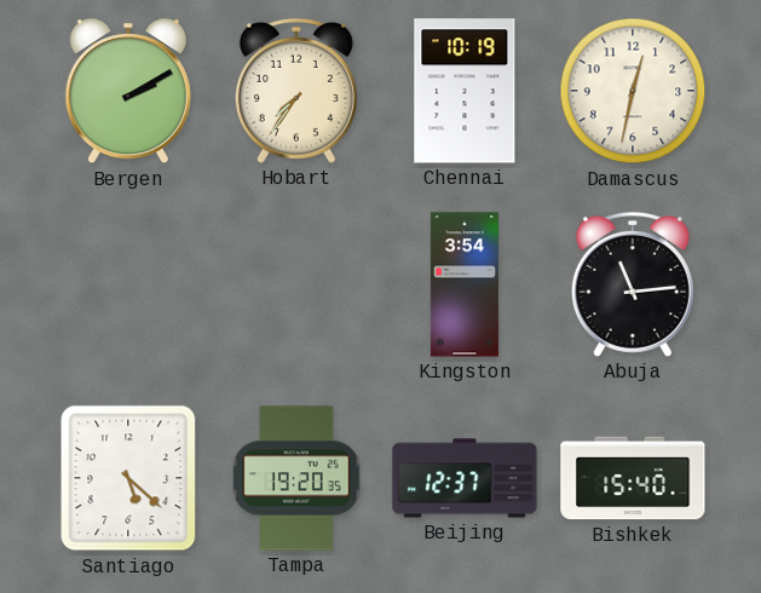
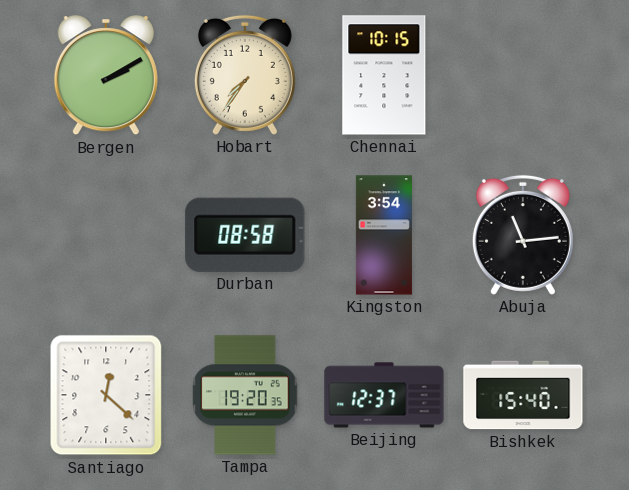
Chennai: 10:19 -> 10:15
Damascus: 12:32 -> none
Durban: none -> 08:58
Santiago: 5:22 -> 12:22
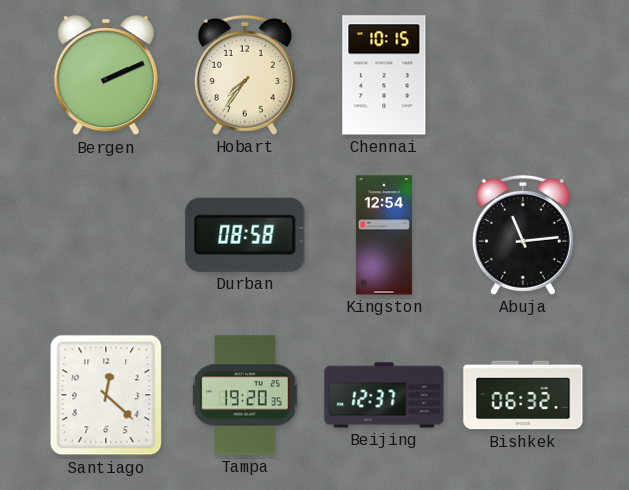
Bergen: 2:10 -> 2:11
Kingston: 3:54 -> 12:54
Bishkek: 15:40 -> 06:32
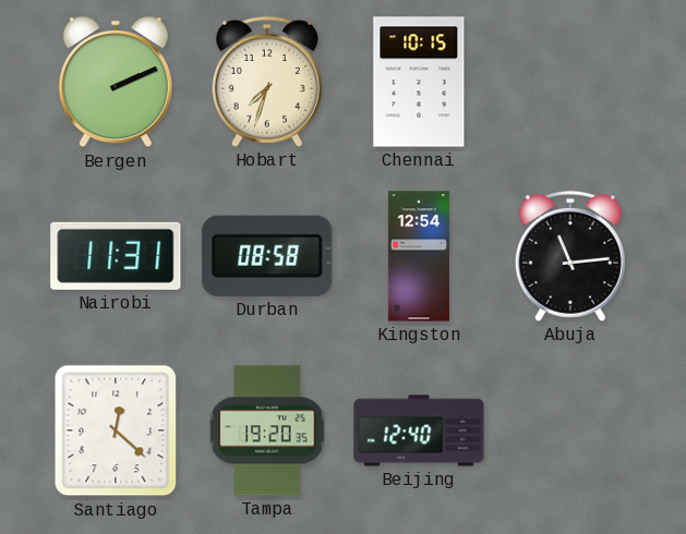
Hobart: 7:36 -> 7:33
Nairobi: none -> 11:31
Beijing: 12:37 -> 12:40
Bishkek: 06:32 -> none
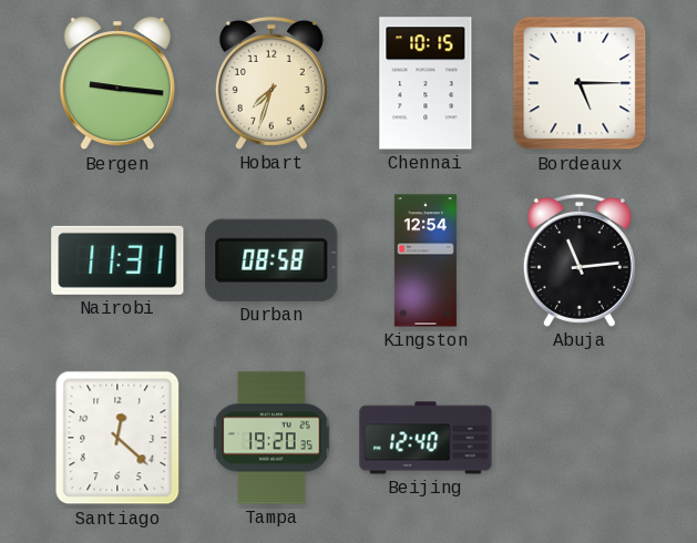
Bergen: 2:11 -> 9:16
Bordeaux: none -> 5:15
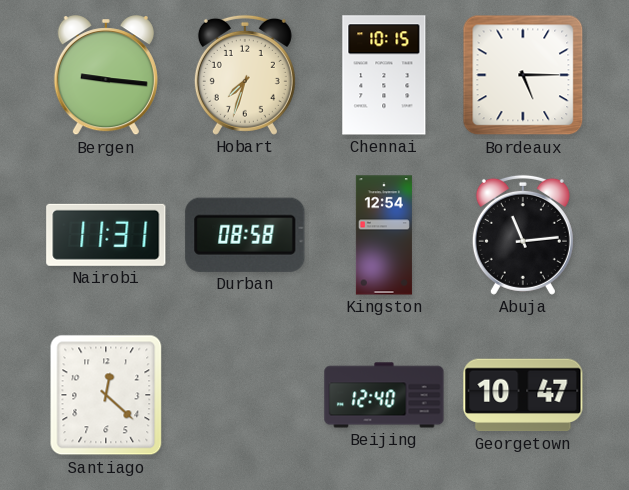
Tampa: 19:20 -> none
Georgetown: none -> 10:47
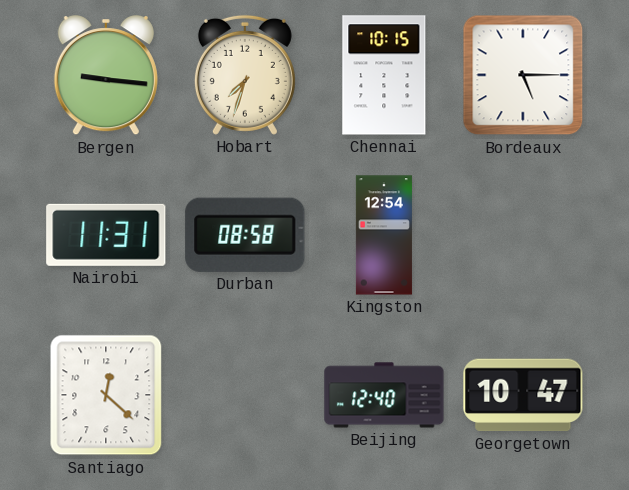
Abuja: 11:14 -> none
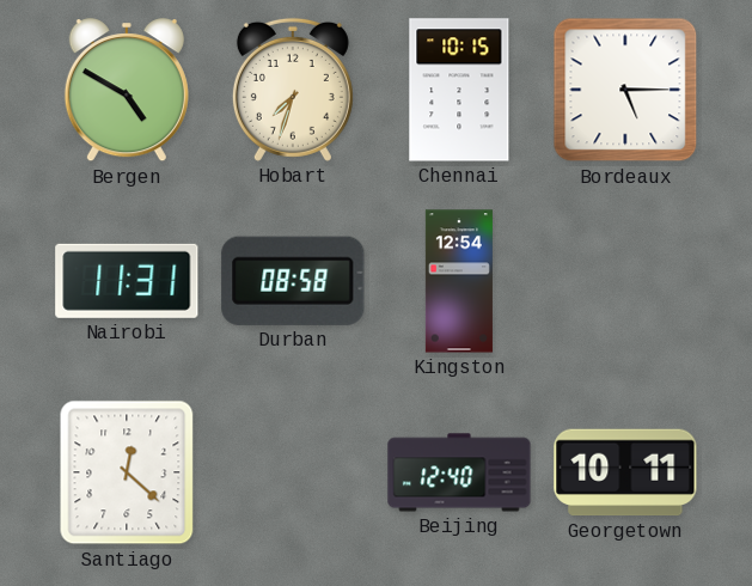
Bergen: 9:16 -> 4:50
Georgetown: 10:47 -> 10:11
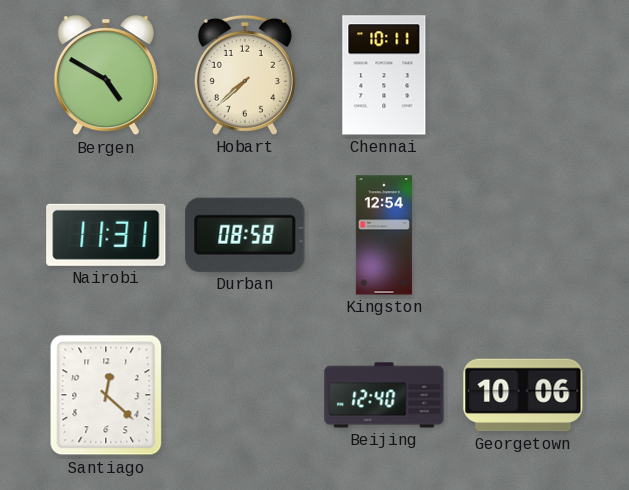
Hobart: 7:33 -> 7:38
Chennai: 10:15 -> 10:11
Bordeaux: 5:15 -> none
Georgetown: 10:11 -> 10:06
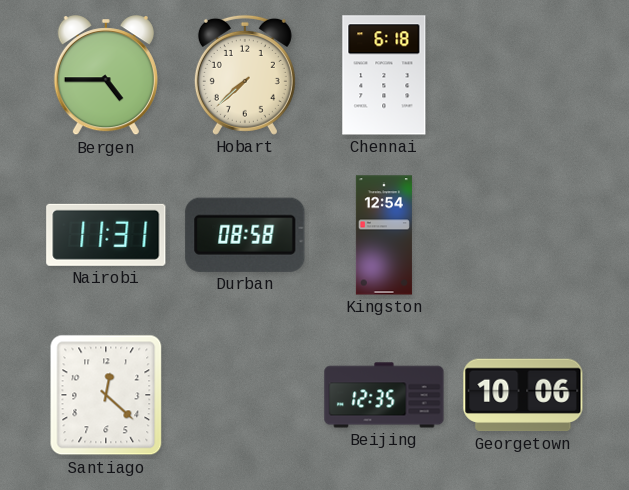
Bergen: 4:50 -> 4:45
Chennai: 10:11 -> 6:18
Beijing: 12:40 -> 12:35
